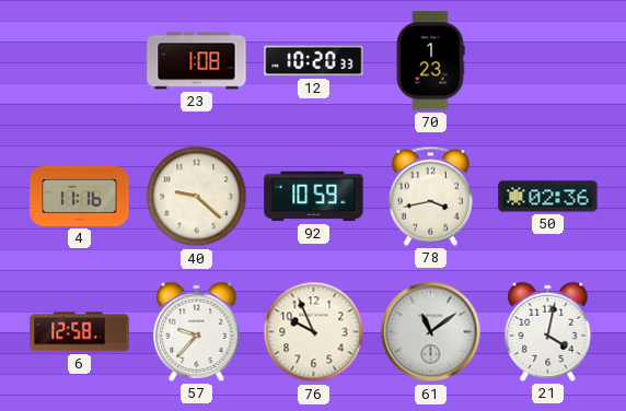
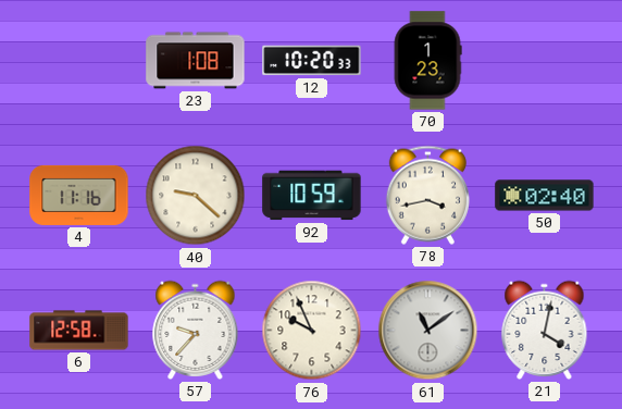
50: 02:36 -> 02:40
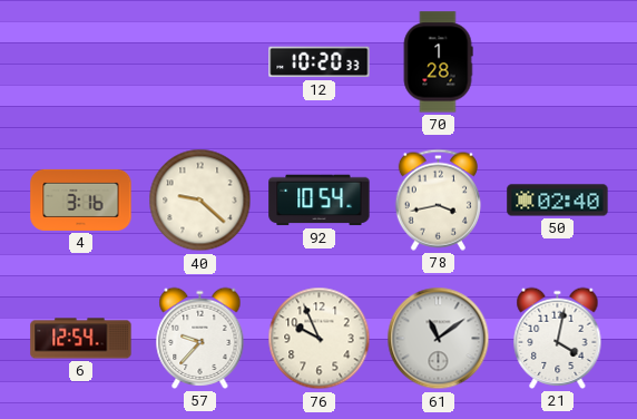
23: 1:08 -> none
70: 1:23 -> 1:28
4: 11:16 -> 3:16
92: 10:59 -> 10:54
6: 12:58 -> 12:54
